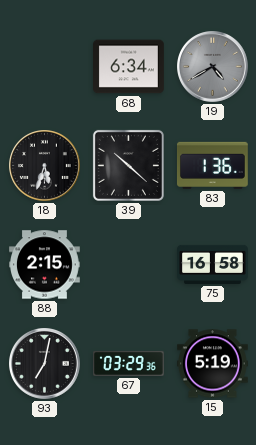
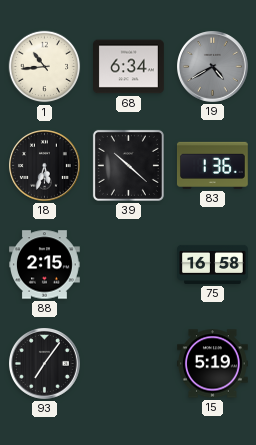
1: none -> 10:44
93: 7:02 -> 7:06
67: 03:29 -> none
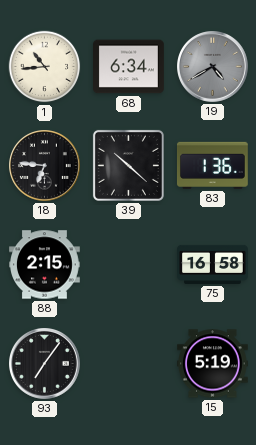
18: 5:33 -> 6:46
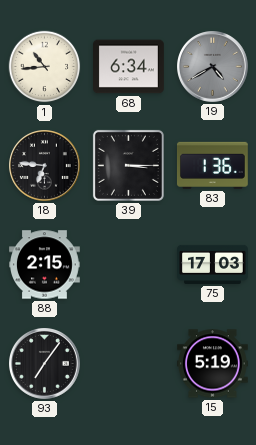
39: 10:22 -> 3:15
75: 16:58 -> 17:03
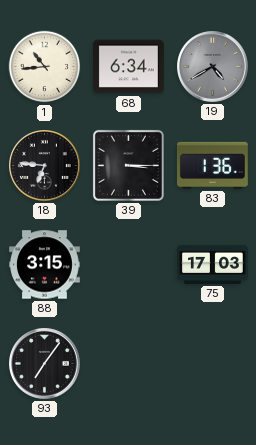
88: 2:15 -> 3:15
15: 5:19 -> none
